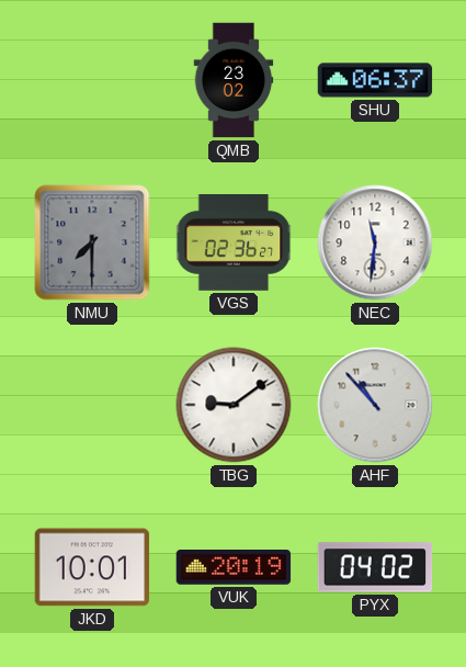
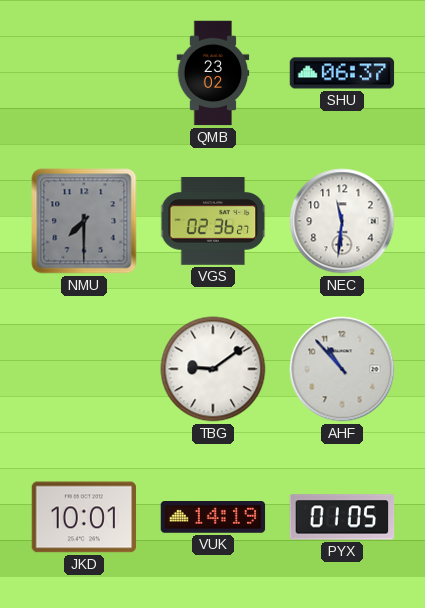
VUK: 20:19 -> 14:19
PYX: 04:02 -> 01:05
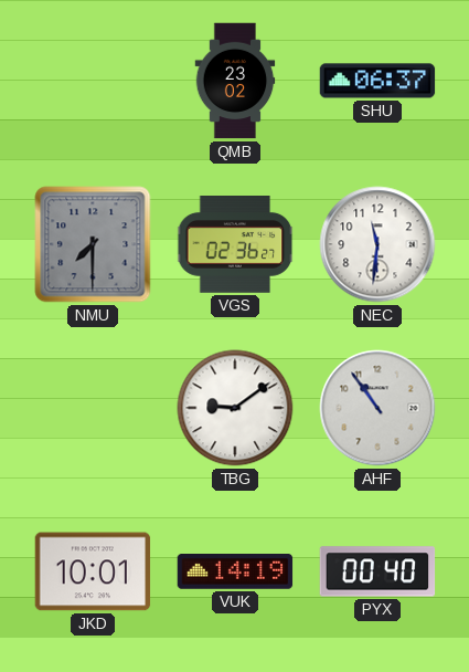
AHF: 10:53 -> 10:54
PYX: 01:05 -> 00:40
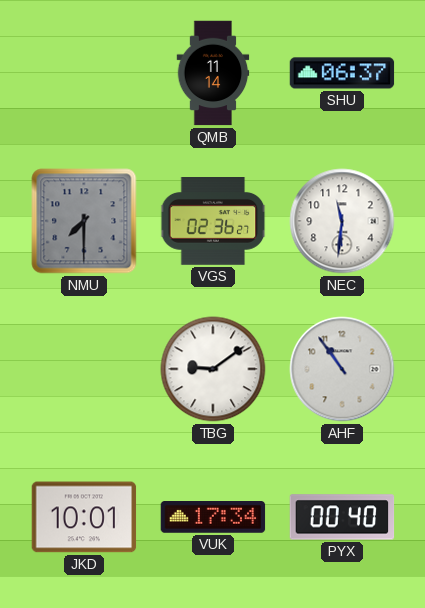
QMB: 23:02 -> 11:14
VUK: 14:19 -> 17:34
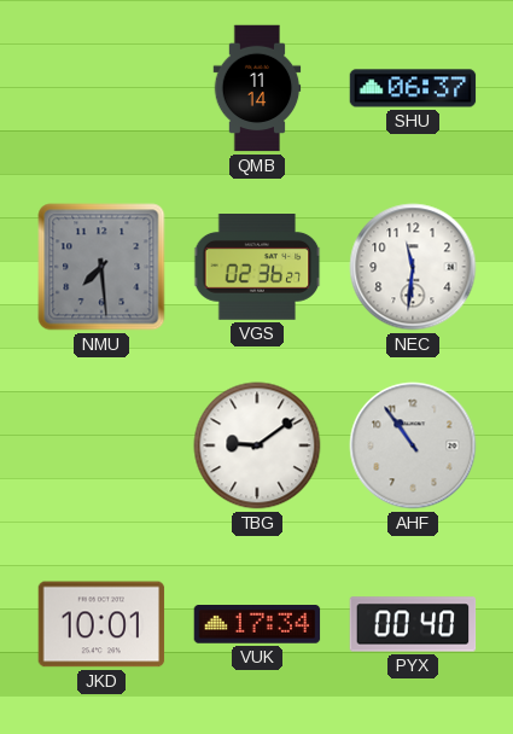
NMU: 7:30 -> 7:29
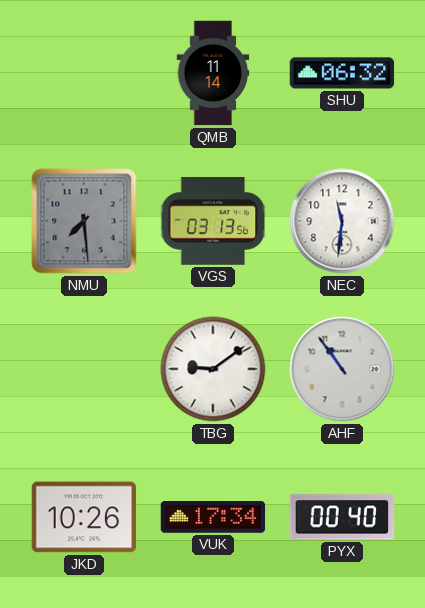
SHU: 06:37 -> 06:32
VGS: 02:36 -> 03:13
JKD: 10:01 -> 10:26
